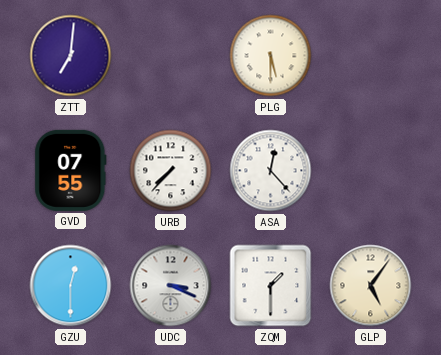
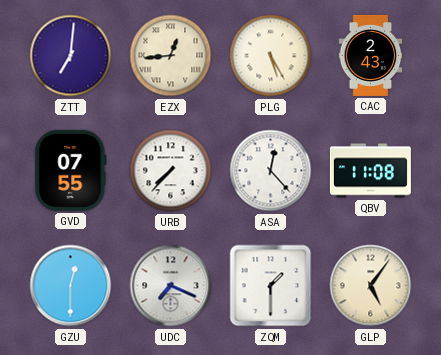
EZX: none -> 12:44
PLG: 5:30 -> 5:25
CAC: none -> 2:43
QBV: none -> 11:08
UDC: 3:19 -> 7:19
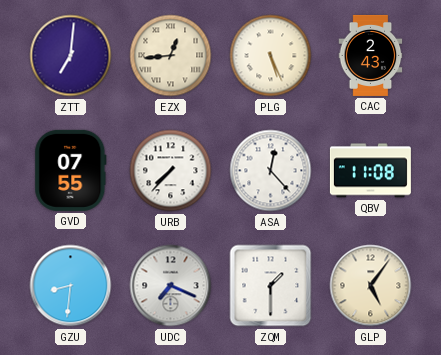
PLG: 5:25 -> 5:26
GZU: 12:30 -> 8:31
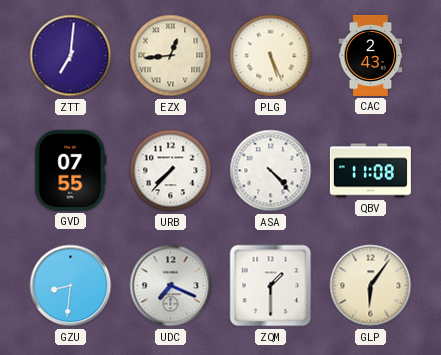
ASA: 12:23 -> 4:23
GLP: 5:06 -> 6:06
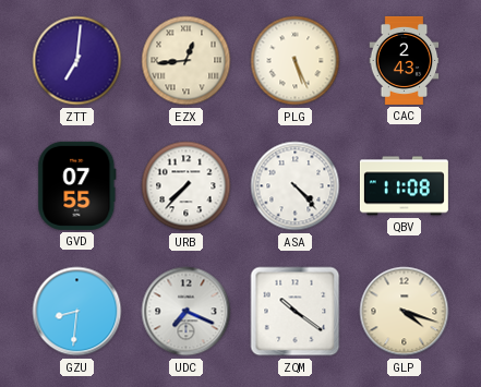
ZQM: 1:30 -> 10:21
GLP: 6:06 -> 4:18
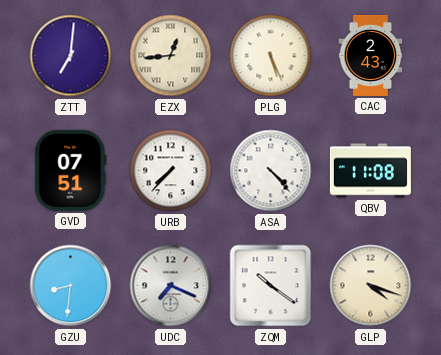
GVD: 07:55 -> 07:51
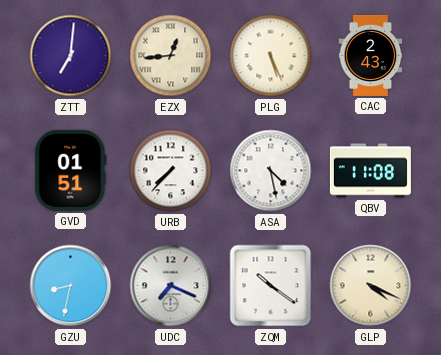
GVD: 07:51 -> 01:51
ASA: 4:23 -> 4:28
GZU: 8:31 -> 8:32
GLP: 4:18 -> 4:19
